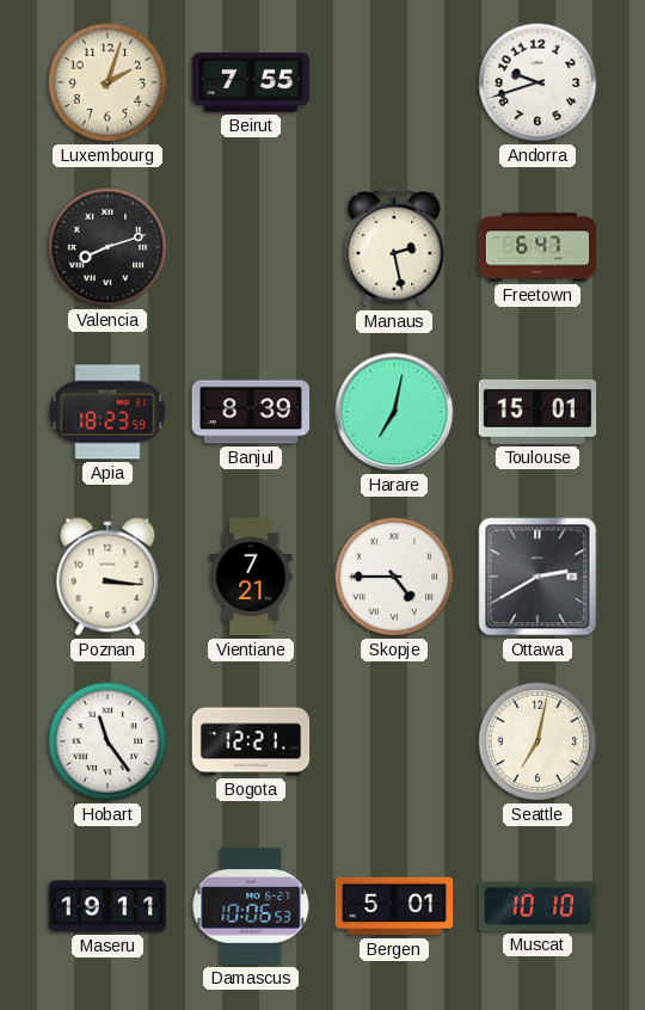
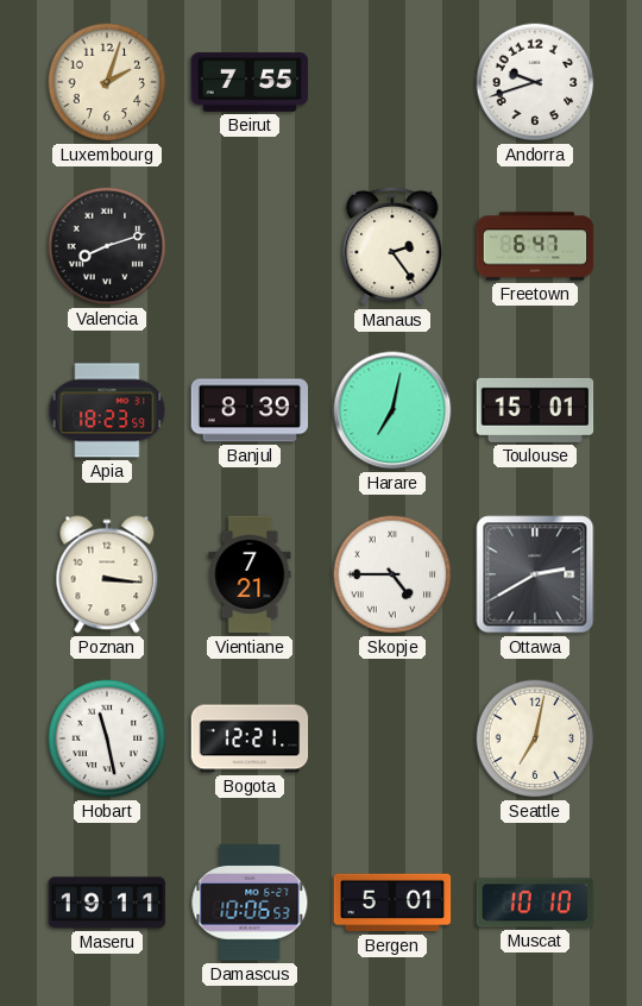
Manaus: 2:28 -> 2:24
Hobart: 11:24 -> 11:28
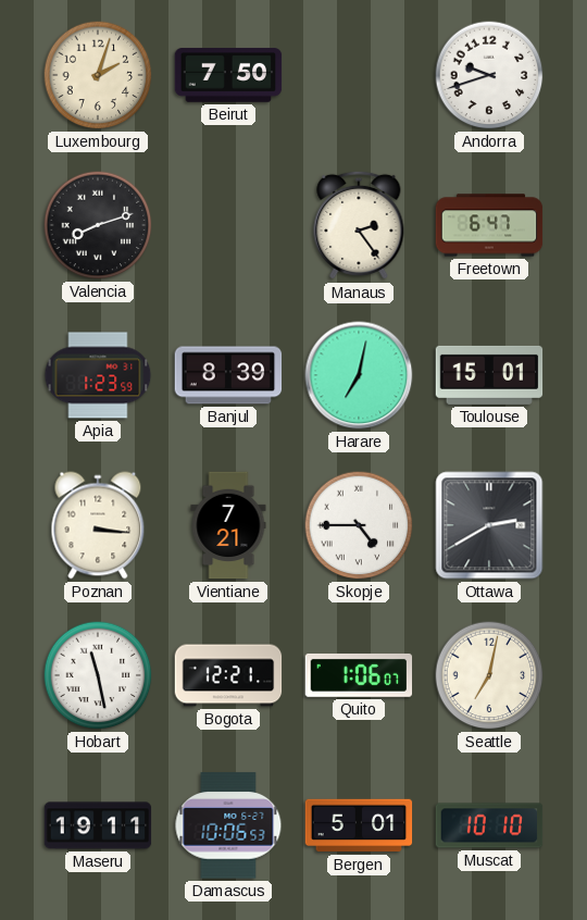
Beirut: 7:55 -> 7:50
Apia: 18:23 -> 1:23
Quito: none -> 1:06
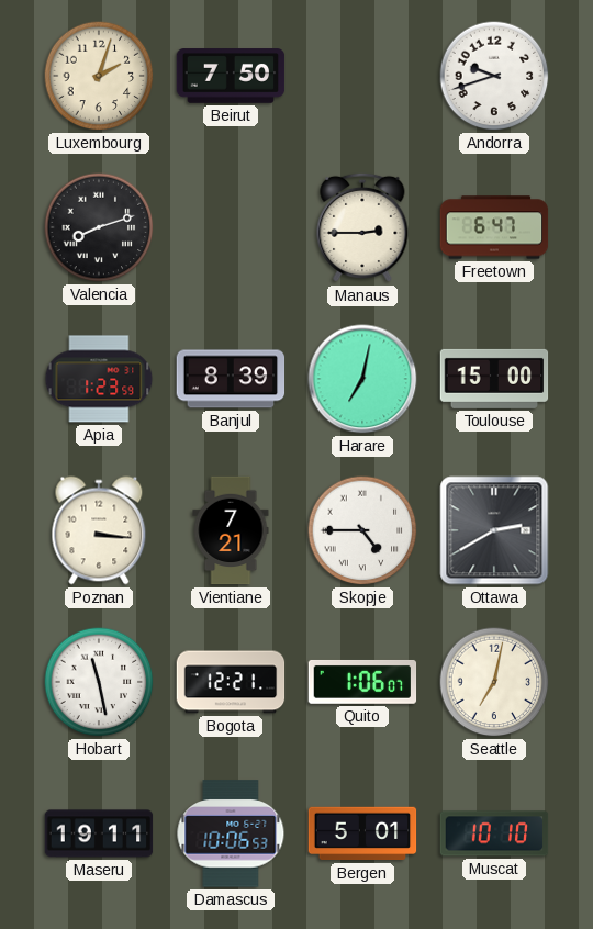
Manaus: 2:24 -> 2:45
Toulouse: 15:01 -> 15:00
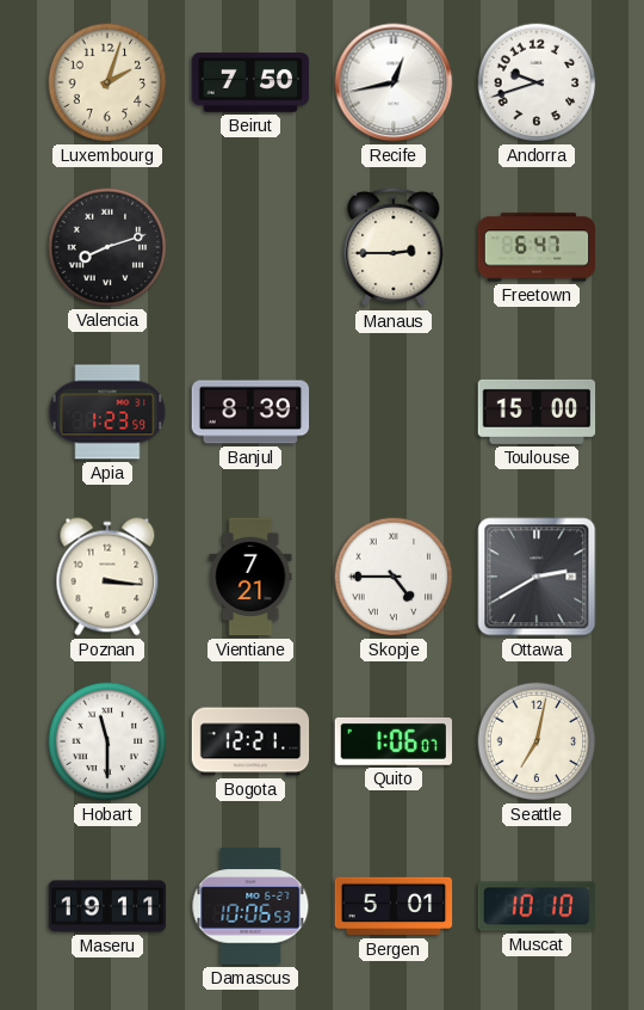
Recife: none -> 12:43
Harare: 7:02 -> none
Hobart: 11:28 -> 11:30
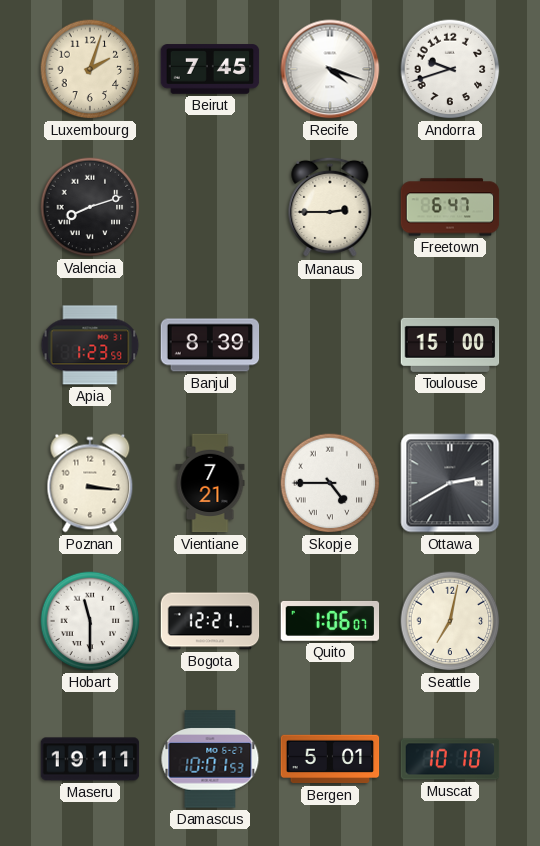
Beirut: 7:50 -> 7:45
Recife: 12:43 -> 4:18
Damascus: 10:06 -> 10:01
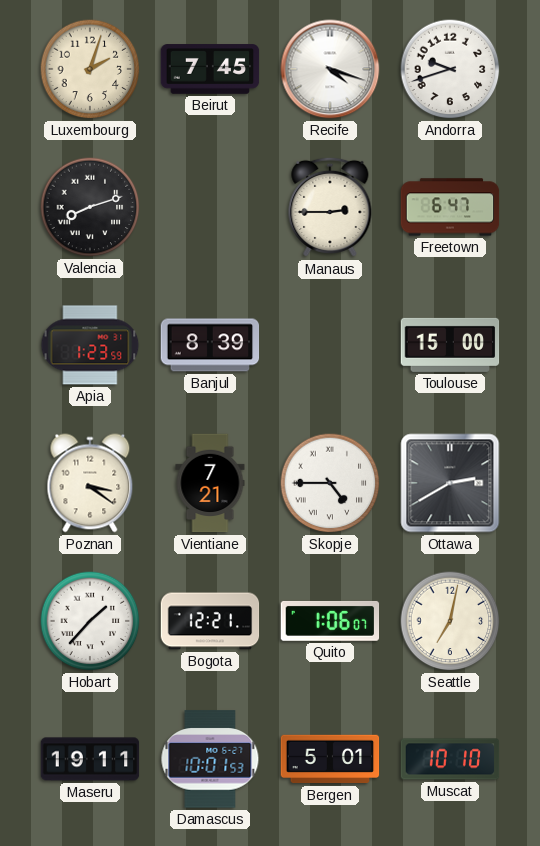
Poznan: 3:16 -> 3:21
Hobart: 11:30 -> 1:37
